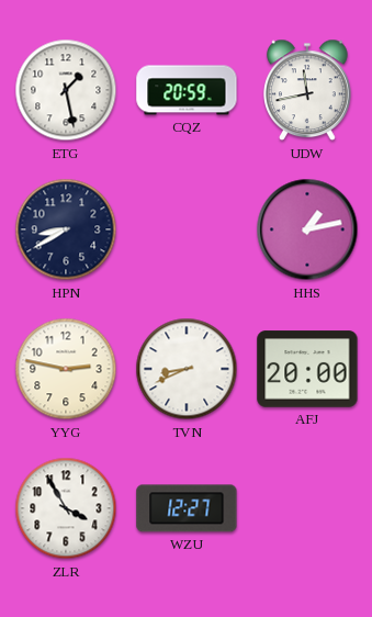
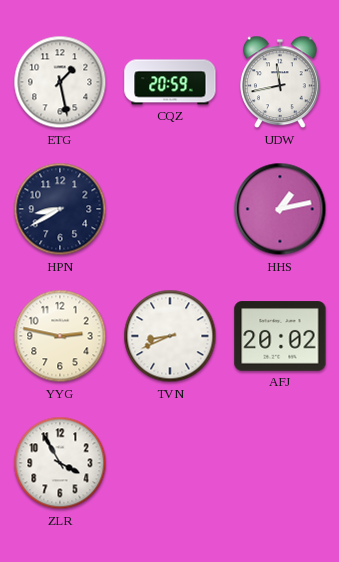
AFJ: 20:00 -> 20:02
WZU: 12:27 -> none
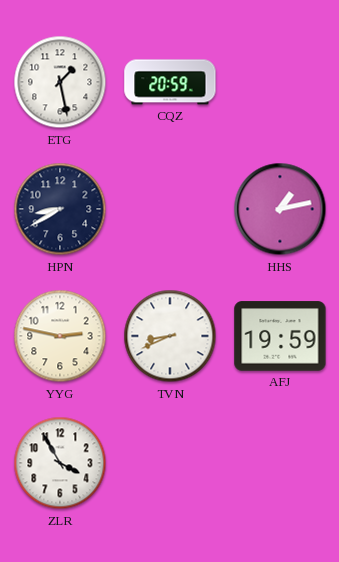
UDW: 11:43 -> none
AFJ: 20:02 -> 19:59
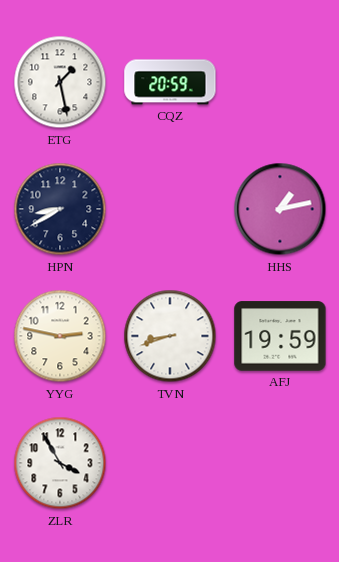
TVN: 8:41 -> 8:42
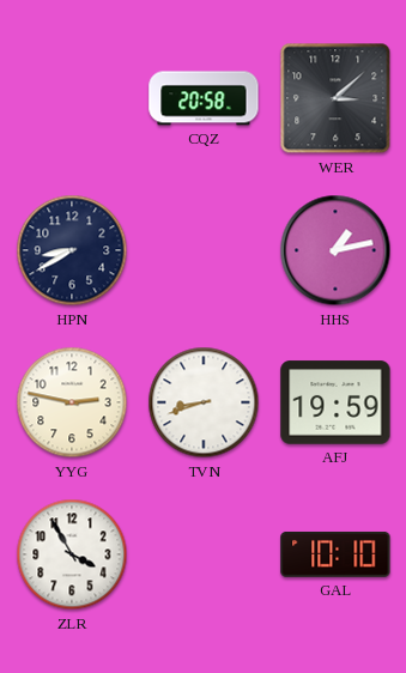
ETG: 1:28 -> none
CQZ: 20:59 -> 20:58
WER: none -> 3:08
GAL: none -> 10:10
